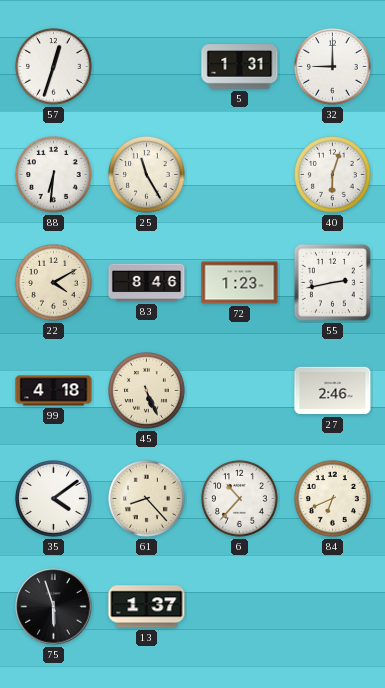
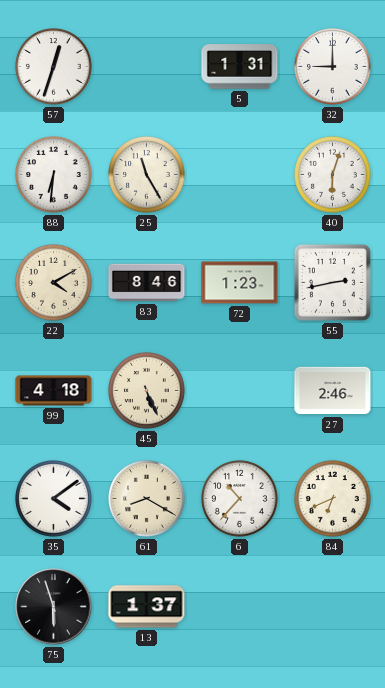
61: 8:23 -> 8:20
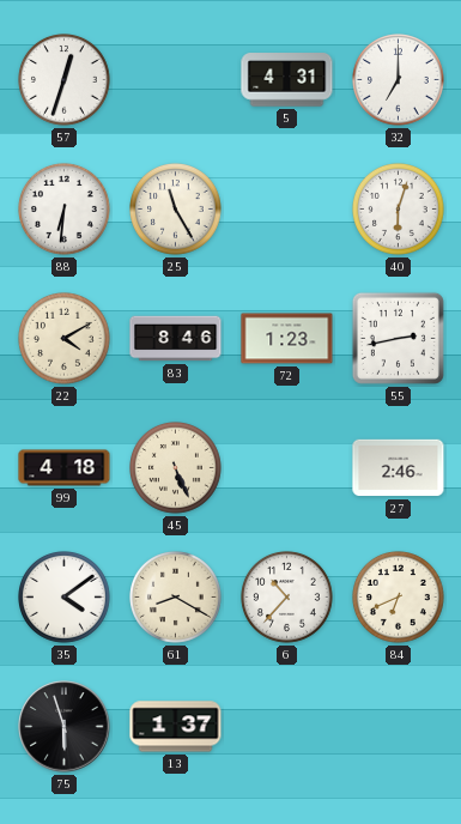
5: 1:31 -> 4:31
32: 9:00 -> 7:00
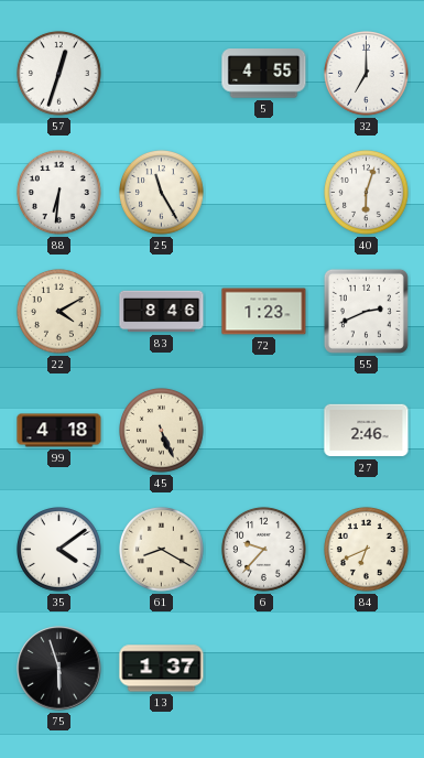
5: 4:31 -> 4:55
55: 2:43 -> 2:41
6: 10:37 -> 9:37
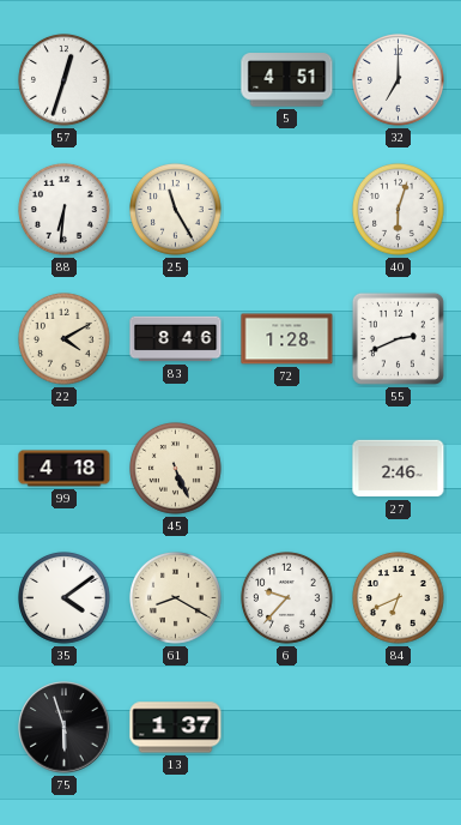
5: 4:55 -> 4:51
72: 1:23 -> 1:28
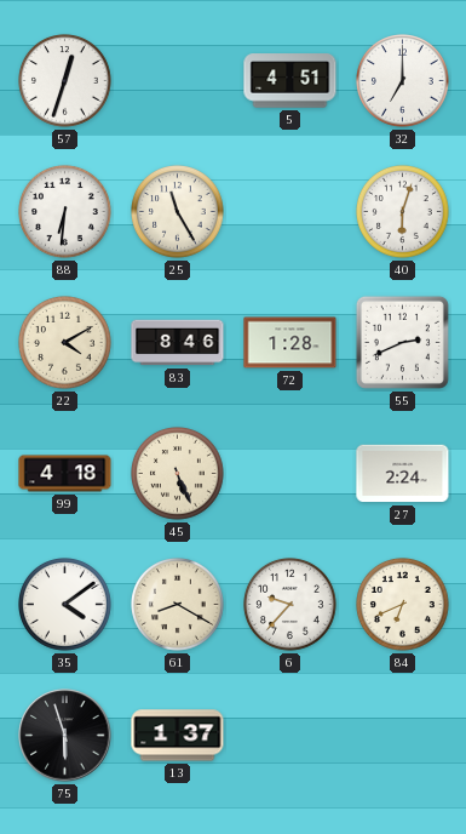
27: 2:46 -> 2:24
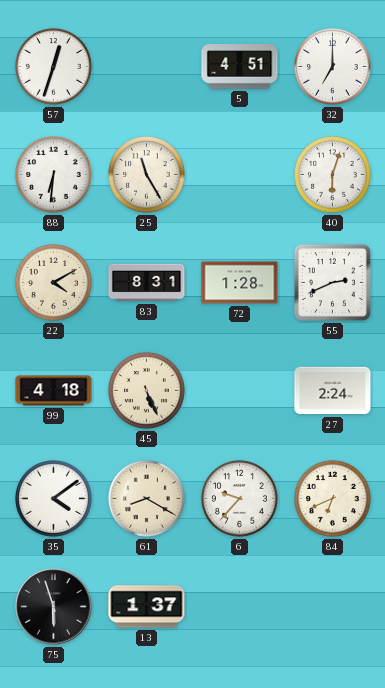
83: 8:46 -> 8:31
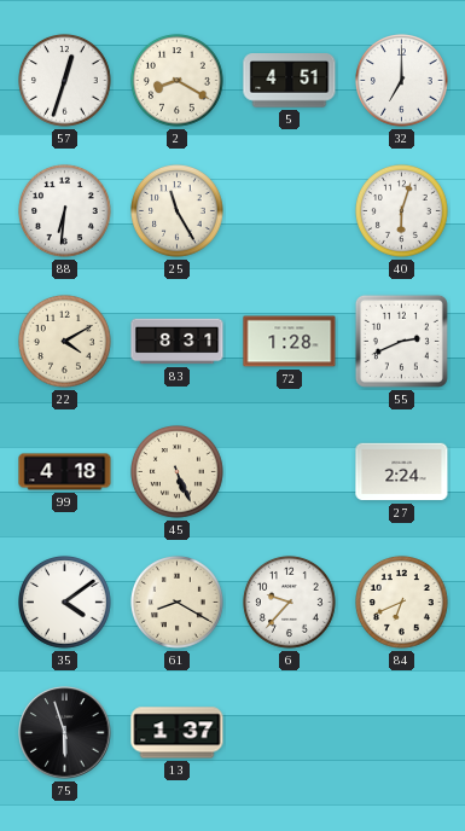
2: none -> 8:20
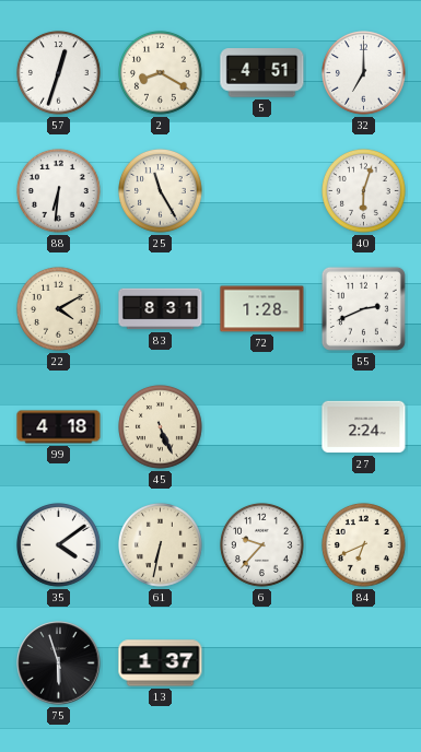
61: 8:20 -> 6:32
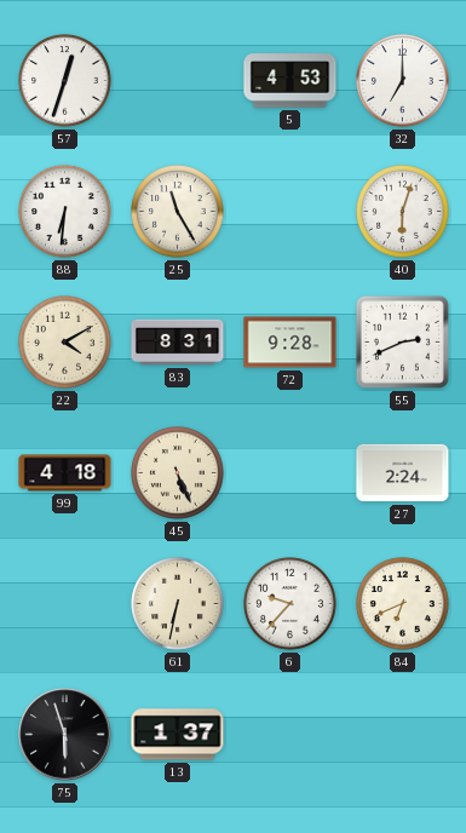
2: 8:20 -> none
5: 4:51 -> 4:53
72: 1:28 -> 9:28
35: 4:09 -> none
